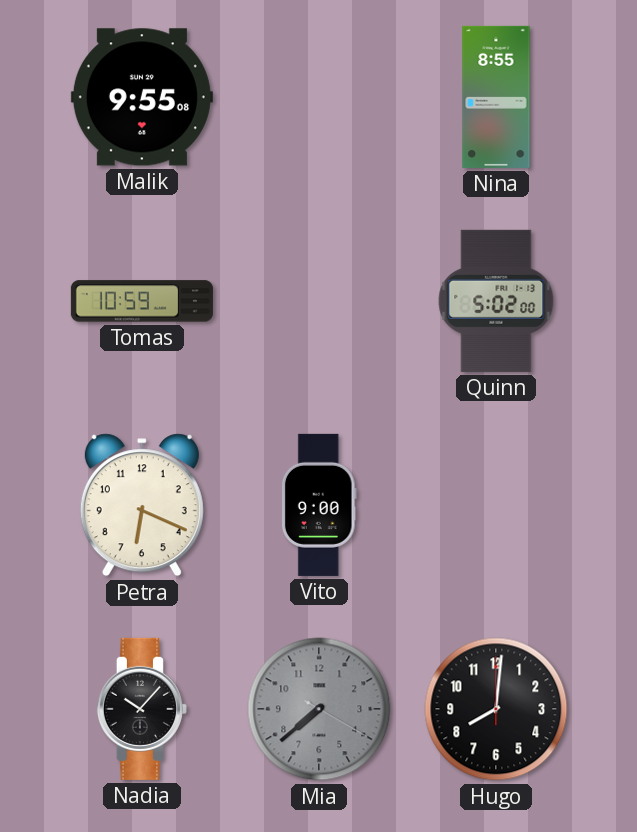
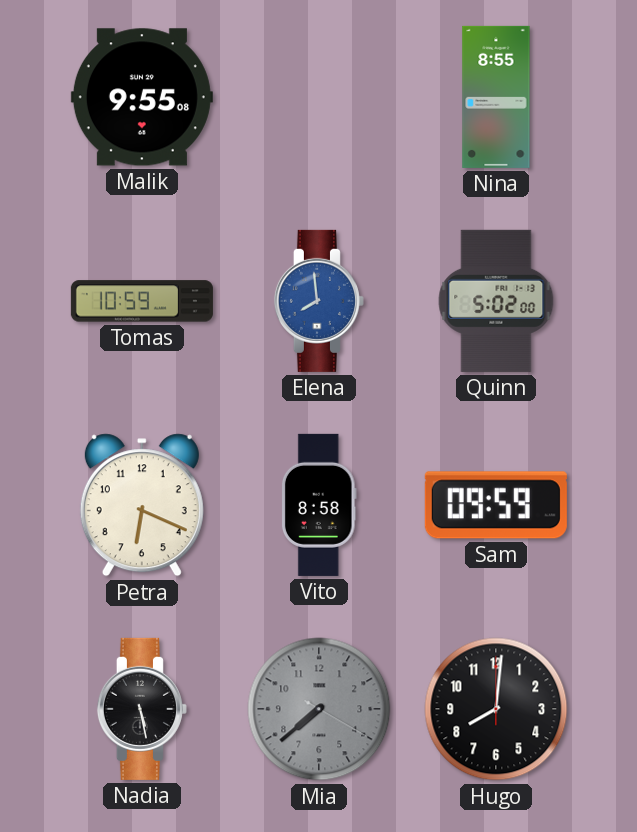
Elena: none -> 7:59
Vito: 9:00 -> 8:58
Sam: none -> 09:59
Nadia: 10:07 -> 5:28
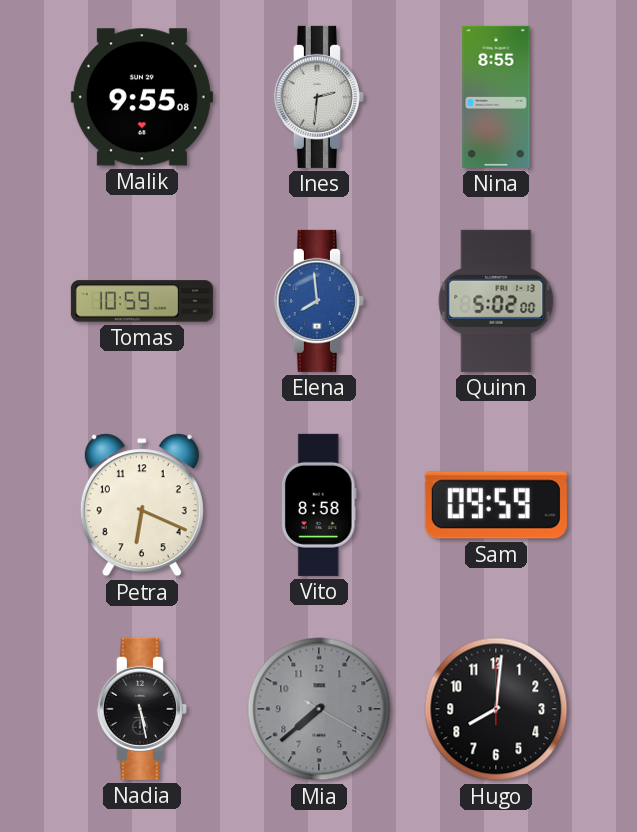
Ines: none -> 2:31
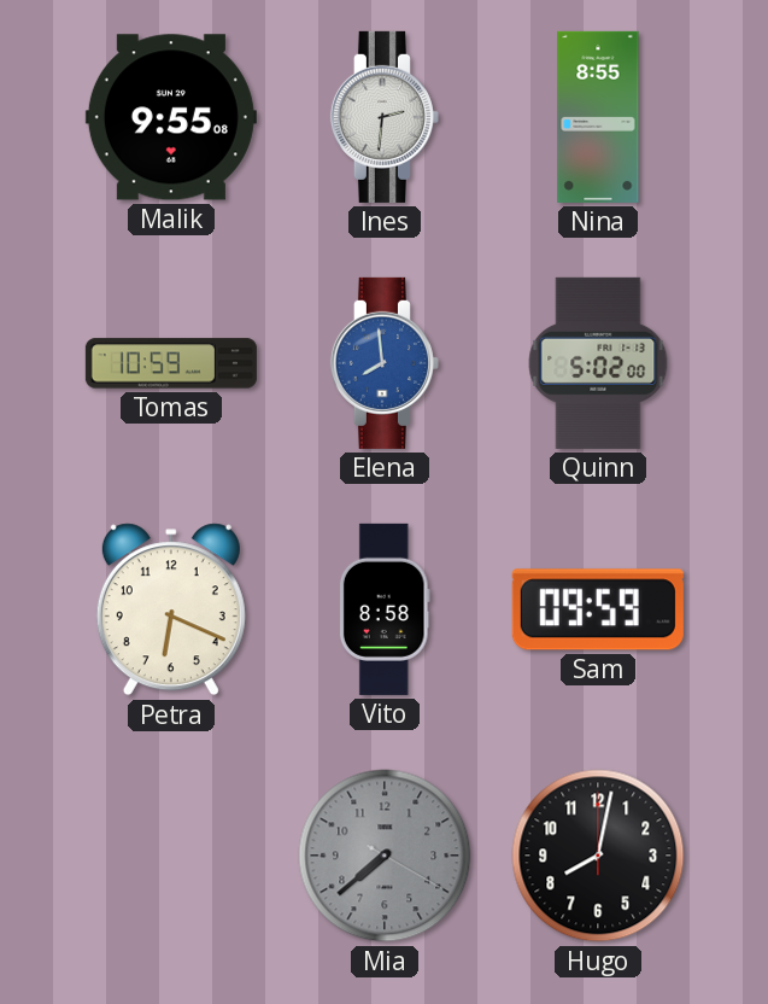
Nadia: 5:28 -> none
Hugo: 8:01 -> 8:02
